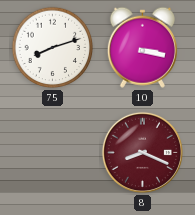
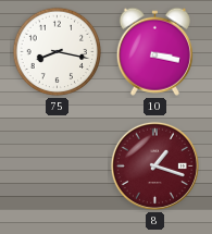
75: 8:12 -> 8:17
8: 8:19 -> 1:18
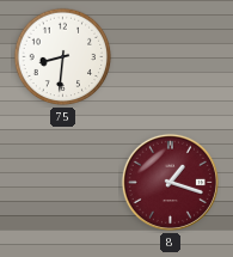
75: 8:17 -> 8:31
10: 3:17 -> none
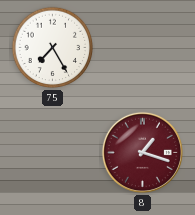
75: 8:31 -> 7:25
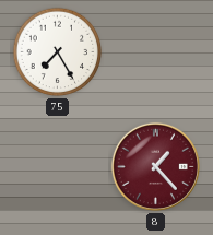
8: 1:18 -> 1:23
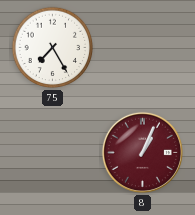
8: 1:23 -> 1:04
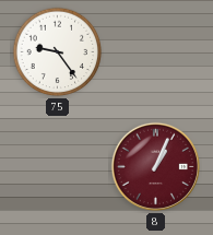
75: 7:25 -> 9:24
